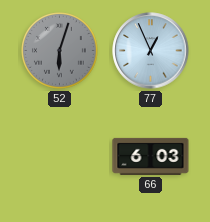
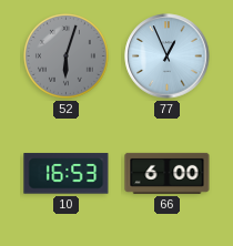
10: none -> 16:53
66: 6:03 -> 6:00
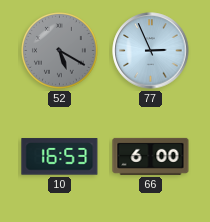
52: 6:03 -> 5:20
77: 12:56 -> 2:56
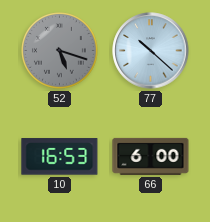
52: 5:20 -> 5:18
77: 2:56 -> 10:22
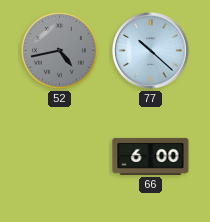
52: 5:18 -> 4:43
10: 16:53 -> none
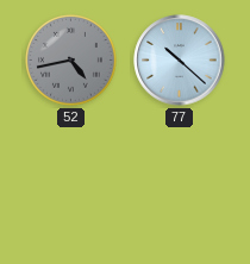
66: 6:00 -> none
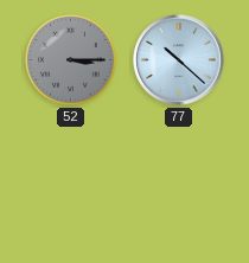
52: 4:43 -> 3:15
